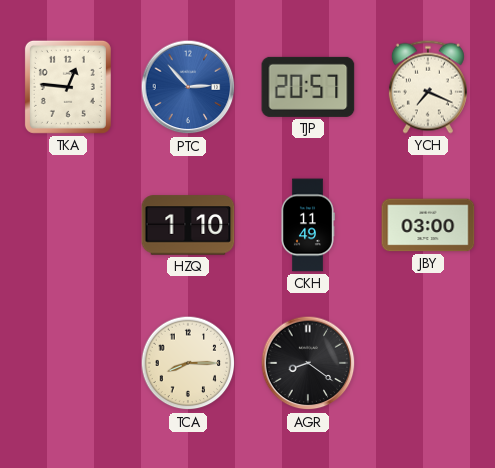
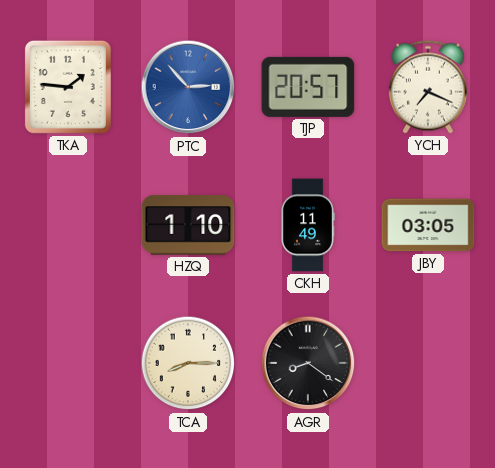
TKA: 12:46 -> 1:46
JBY: 03:00 -> 03:05
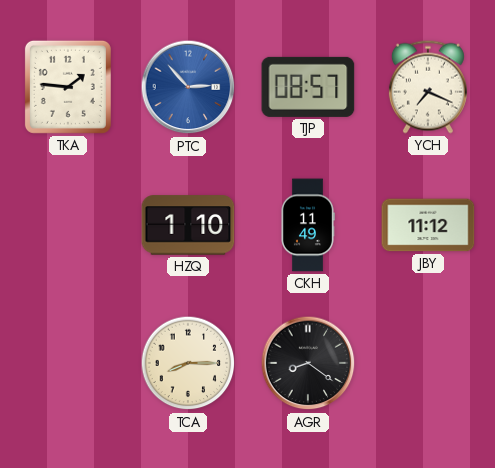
TJP: 20:57 -> 08:57
JBY: 03:05 -> 11:12
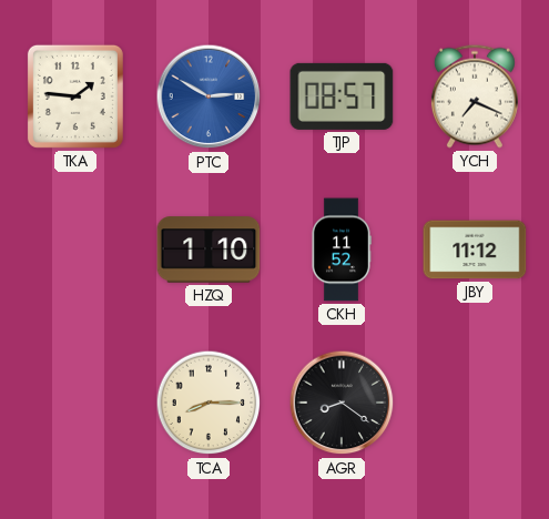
PTC: 2:53 -> 2:50
CKH: 11:49 -> 11:52
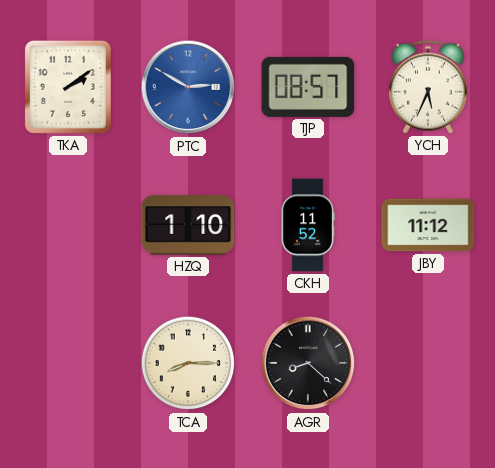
TKA: 1:46 -> 2:09
YCH: 7:19 -> 5:34
AGR: 8:21 -> 8:22
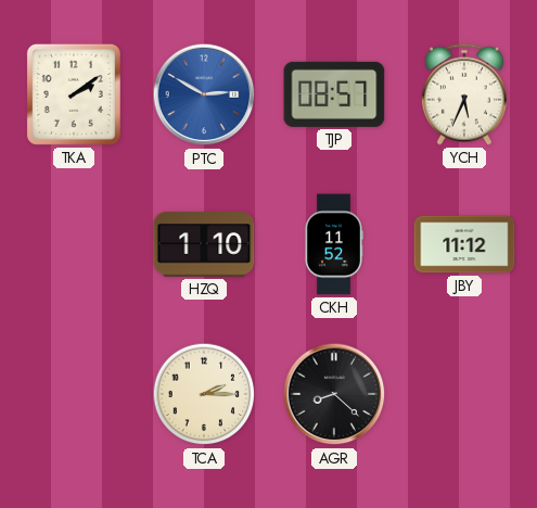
TCA: 8:15 -> 2:15
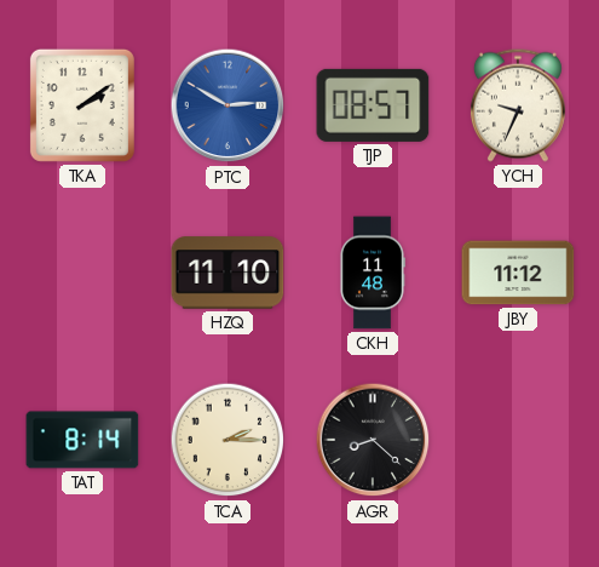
YCH: 5:34 -> 9:34
HZQ: 1:10 -> 11:10
CKH: 11:52 -> 11:48
TAT: none -> 8:14
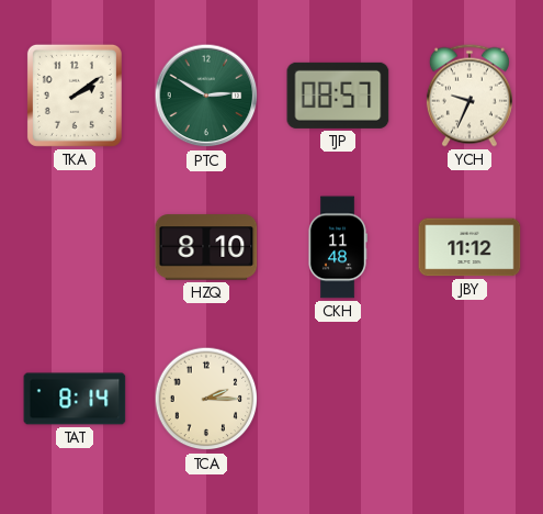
PTC dial: blue -> green
HZQ: 11:10 -> 8:10
AGR: 8:22 -> none
